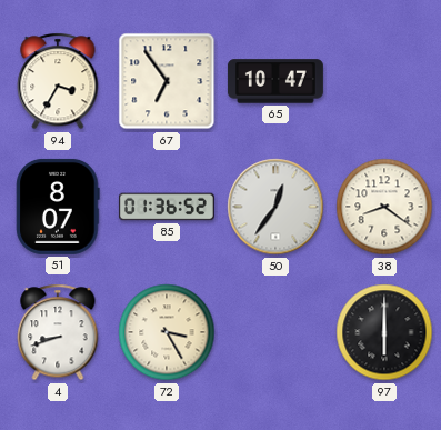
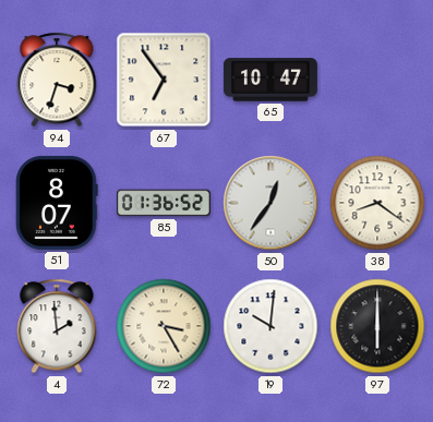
94: 3:35 -> 3:33
4: 8:42 -> 1:59
19: none -> 10:01
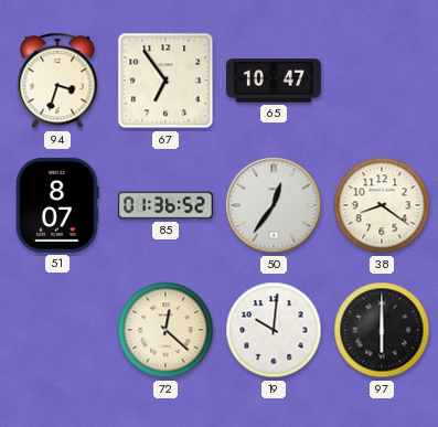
4: 1:59 -> none
72: 3:25 -> 12:22
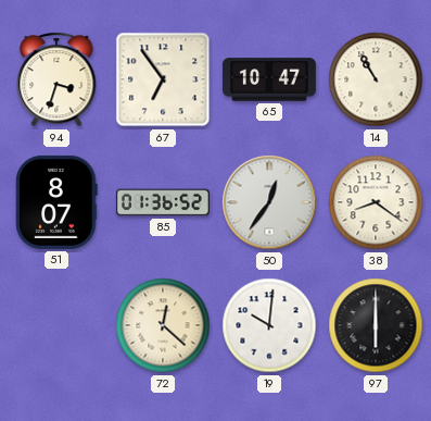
14: none -> 10:55
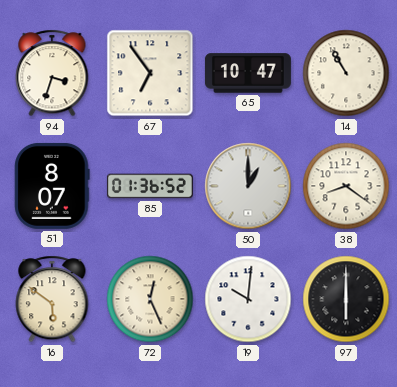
50: 12:36 -> 1:00
16: none -> 5:51
72: 12:22 -> 12:26
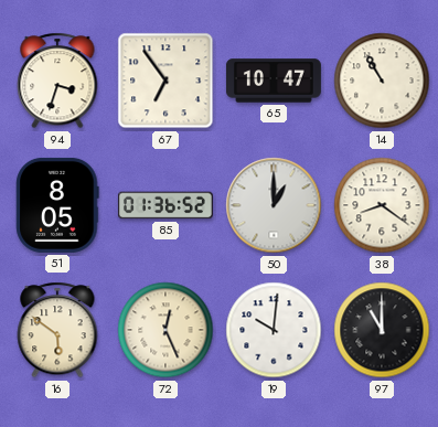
51: 8:07 -> 8:05
97: 6:00 -> 11:00
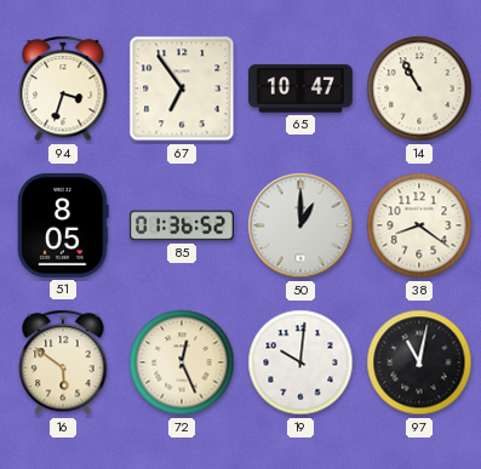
97: 11:00 -> 11:02
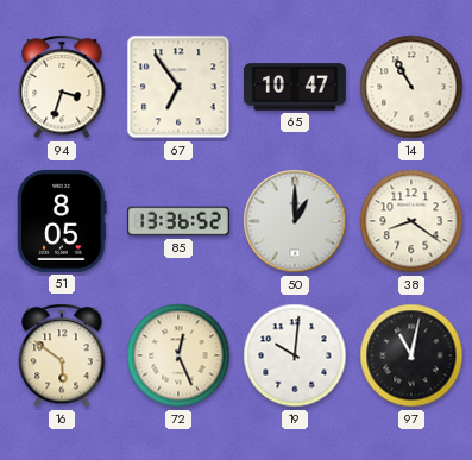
85: 01:36 -> 13:36
